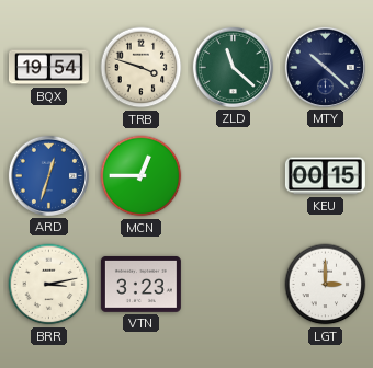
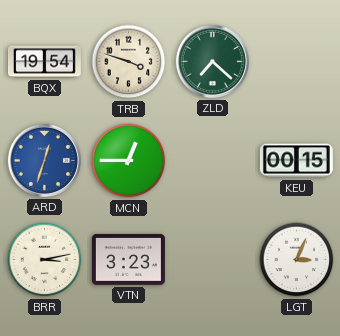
ZLD: 11:22 -> 7:22
MTY: 10:22 -> none
LGT: 3:00 -> 3:04
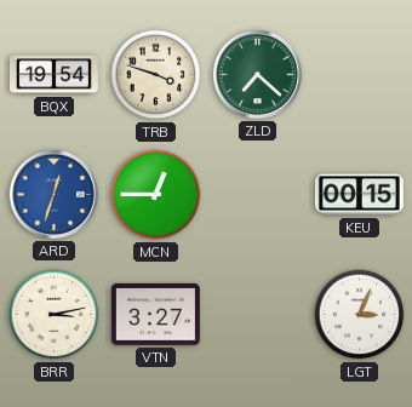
VTN: 3:23 -> 3:27
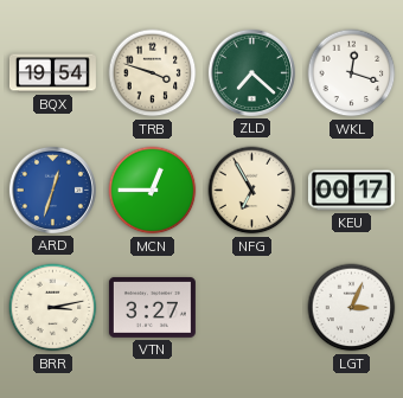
WKL: none -> 12:18
NFG: none -> 6:55
KEU: 00:15 -> 00:17
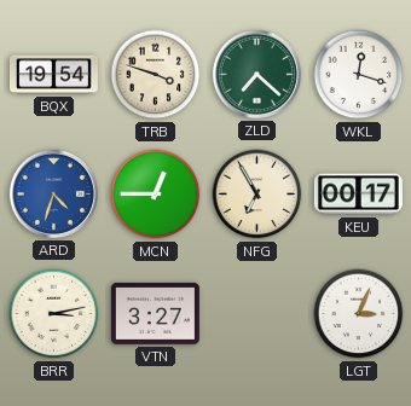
ARD: 12:33 -> 4:33
